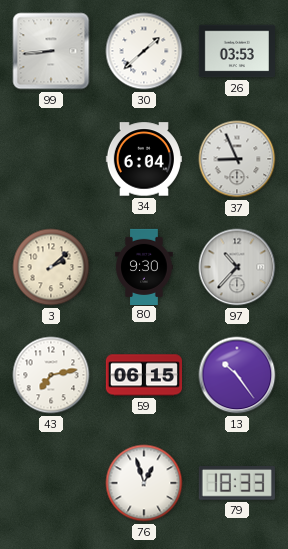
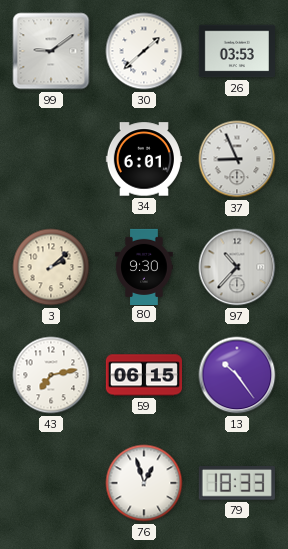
99: 8:44 -> 9:09
34: 6:04 -> 6:01
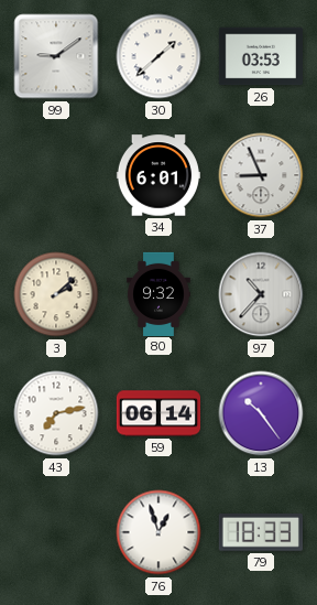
80: 9:30 -> 9:32
59: 06:15 -> 06:14
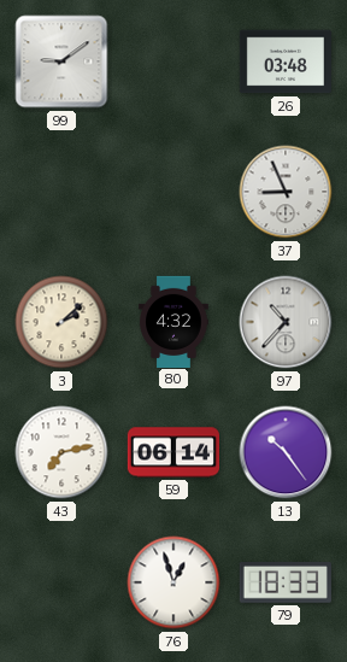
30: 1:38 -> none
26: 03:53 -> 03:48
34: 6:01 -> none
80: 9:32 -> 4:32
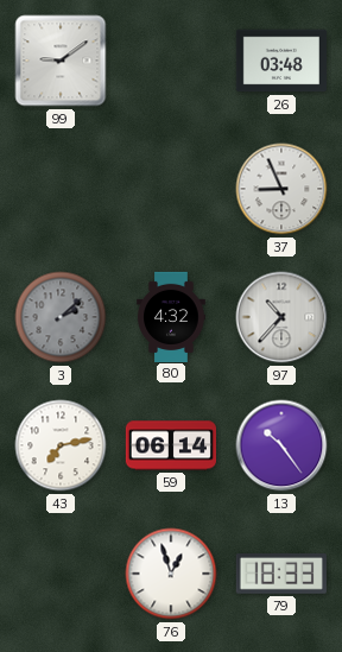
3 dial: cream -> grey
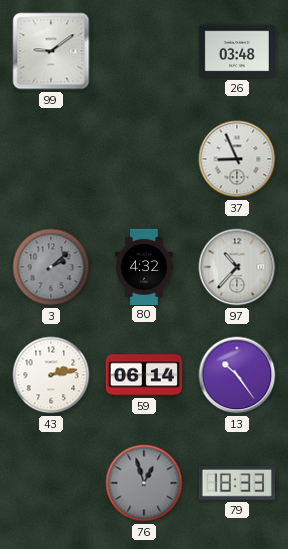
43: 7:13 -> 2:13
76 dial: white -> grey
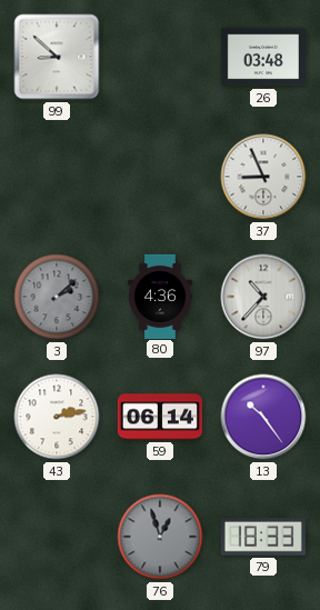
99: 9:09 -> 8:52
80: 4:32 -> 4:36
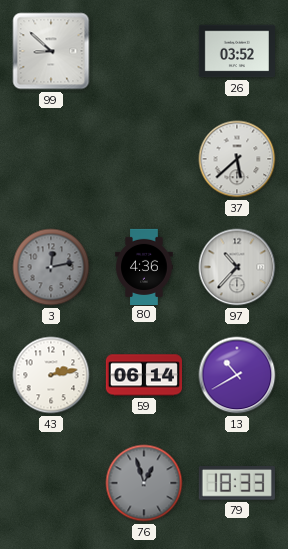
26: 03:48 -> 03:52
37: 8:56 -> 5:38
3: 2:08 -> 12:13
13: 10:24 -> 10:40
